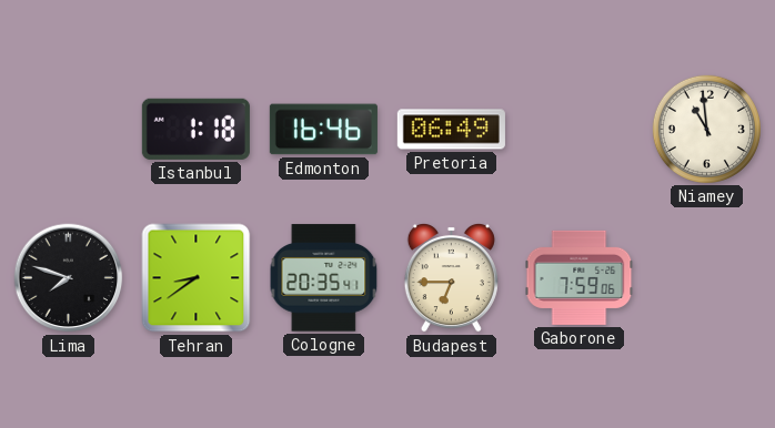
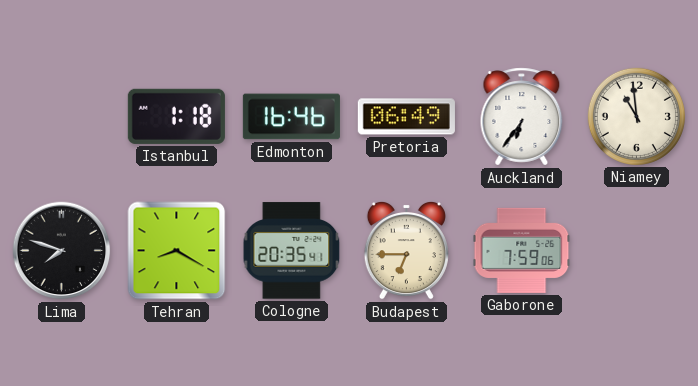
Auckland: none -> 6:36
Tehran: 8:39 -> 8:20
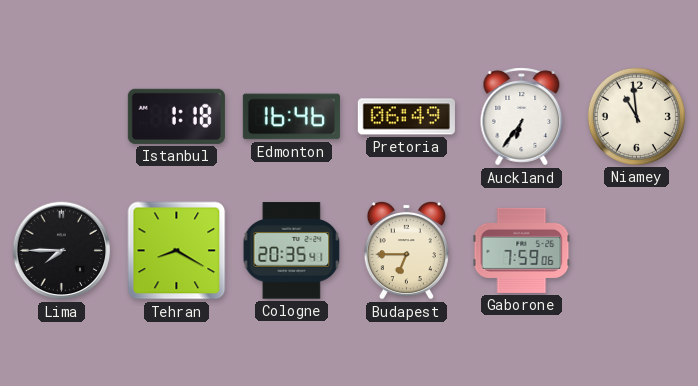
Lima: 7:48 -> 7:45
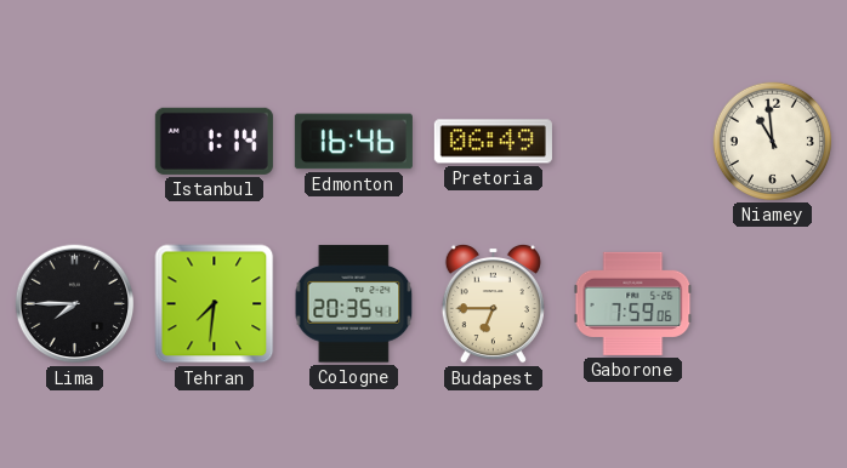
Istanbul: 1:18 -> 1:14
Auckland: 6:36 -> none
Tehran: 8:20 -> 7:31
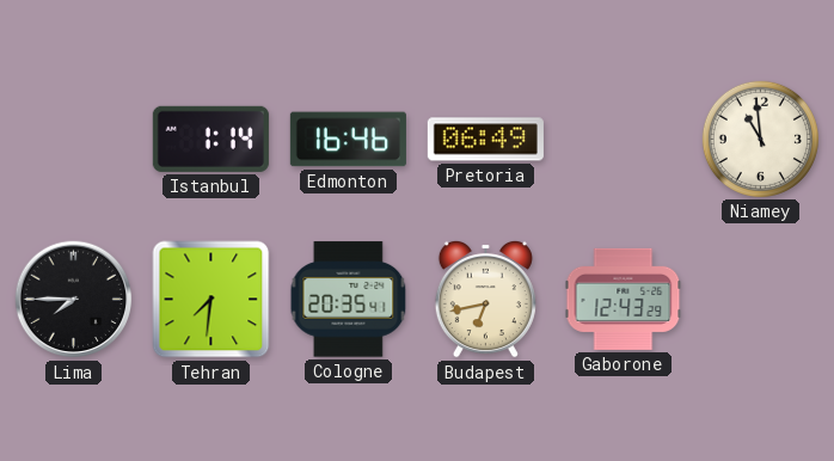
Budapest: 6:45 -> 6:43
Gaborone: 7:59 -> 12:43
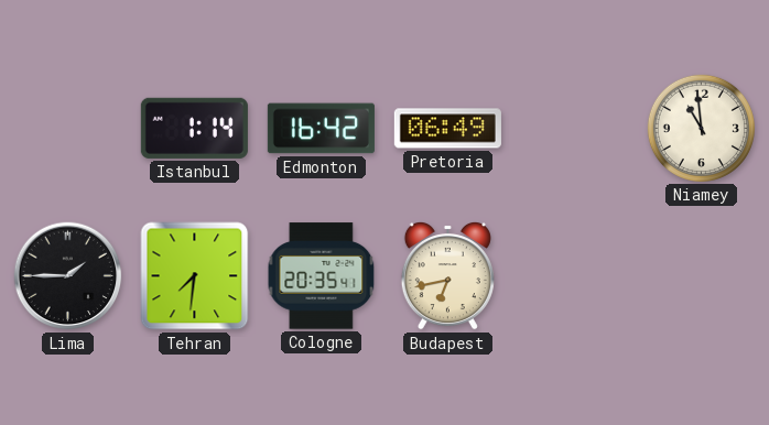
Edmonton: 16:46 -> 16:42
Lima: 7:45 -> 1:45
Gaborone: 12:43 -> none
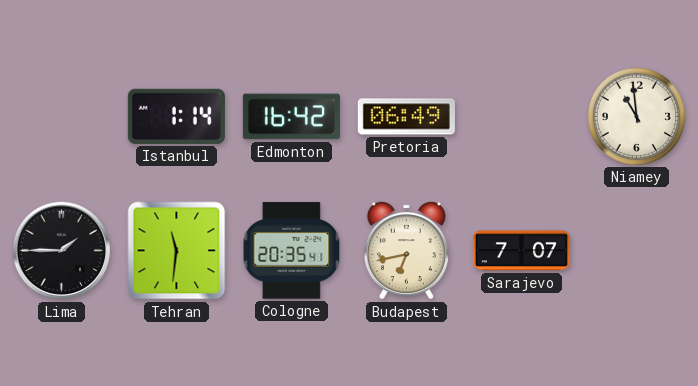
Tehran: 7:31 -> 11:31
Sarajevo: none -> 7:07
